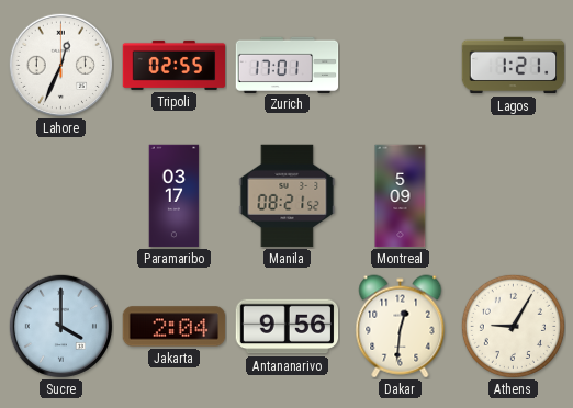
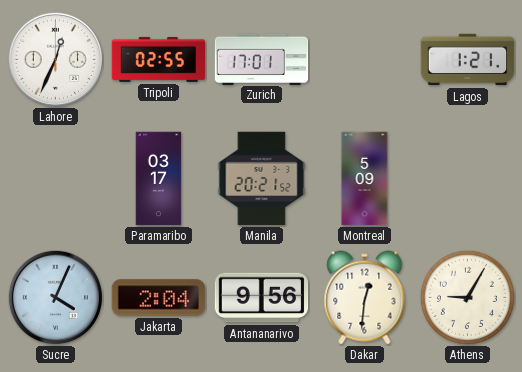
Manila: 08:21 -> 20:21
Sucre: 4:00 -> 4:04
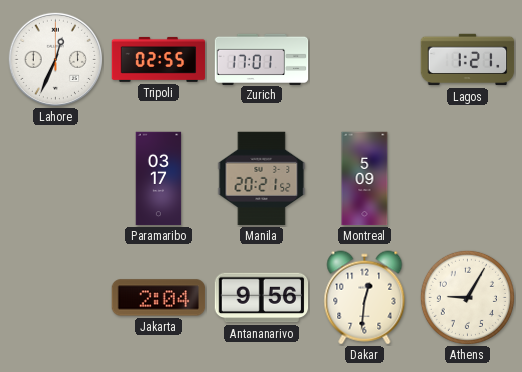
Sucre: 4:04 -> none
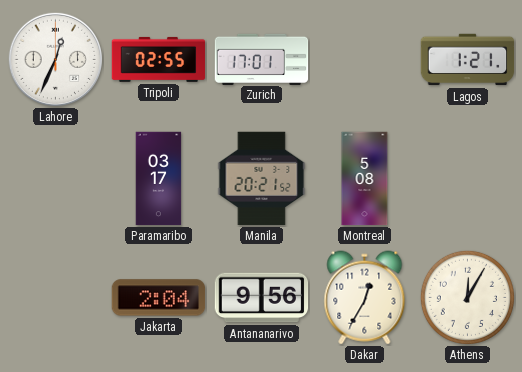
Montreal: 5:09 -> 5:08
Dakar: 12:31 -> 12:35
Athens: 9:05 -> 12:05
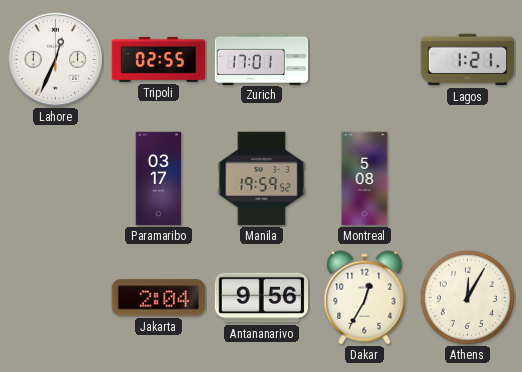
Manila: 20:21 -> 19:59
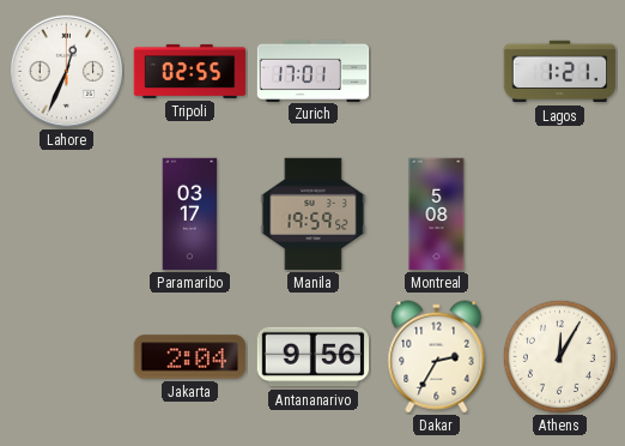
Dakar: 12:35 -> 2:35
